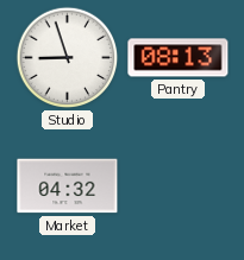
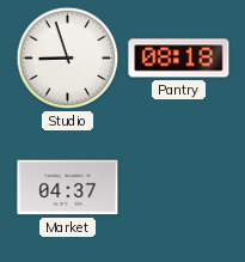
Pantry: 08:13 -> 08:18
Market: 04:32 -> 04:37
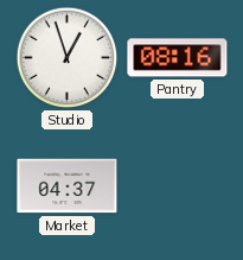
Studio: 8:57 -> 12:57
Pantry: 08:18 -> 08:16
